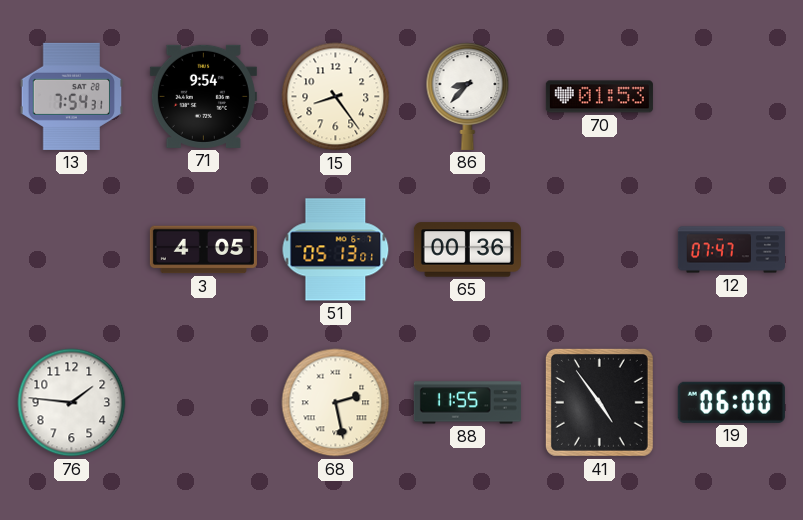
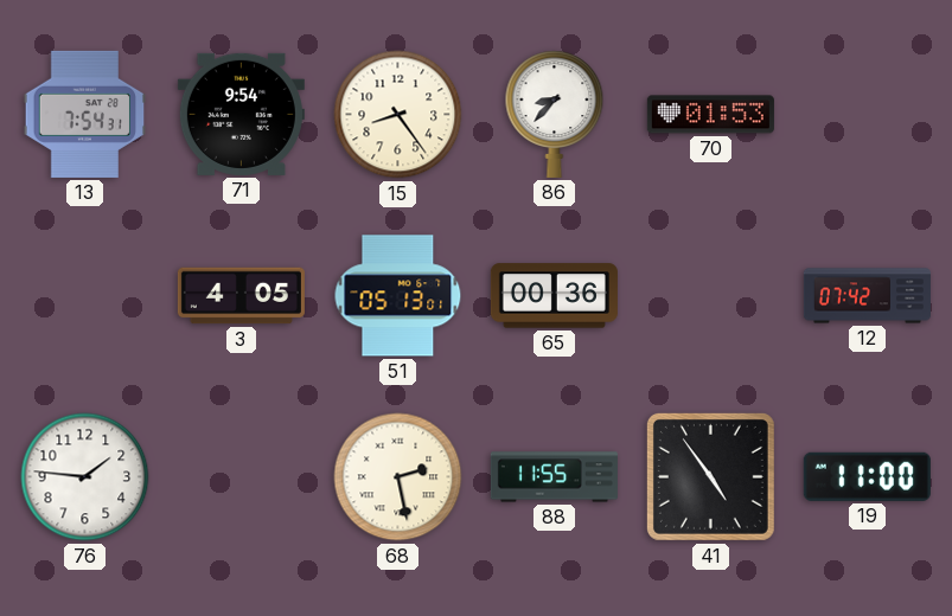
12: 07:47 -> 07:42
19: 06:00 -> 11:00
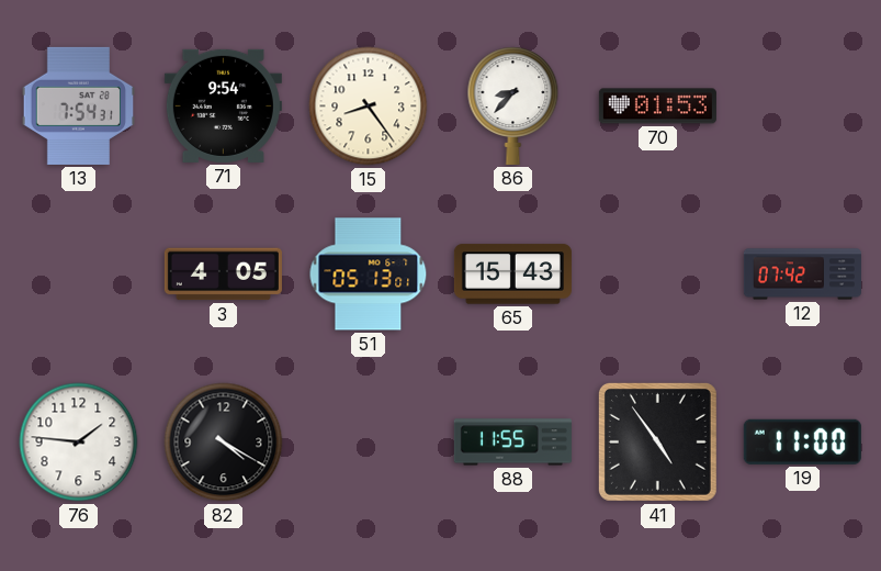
65: 00:36 -> 15:43
82: none -> 4:20
68: 2:28 -> none
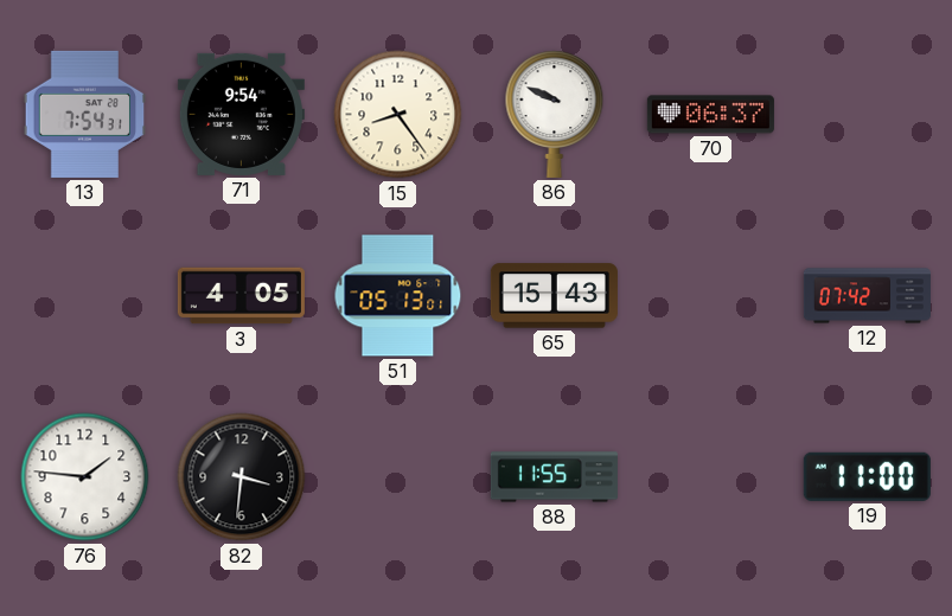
86: 8:37 -> 9:49
70: 01:53 -> 06:37
82: 4:20 -> 3:31
41: 4:54 -> none
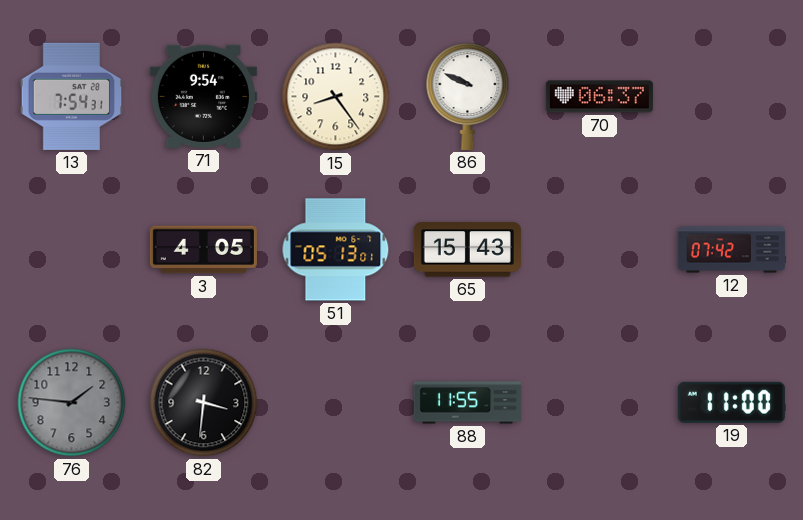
76 dial: white -> grey
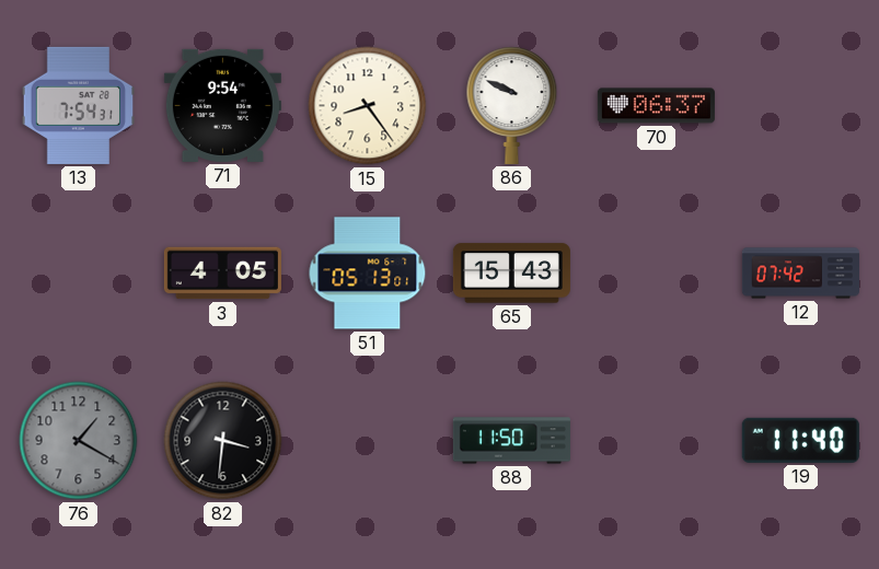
76: 1:46 -> 1:20
88: 11:55 -> 11:50
19: 11:00 -> 11:40
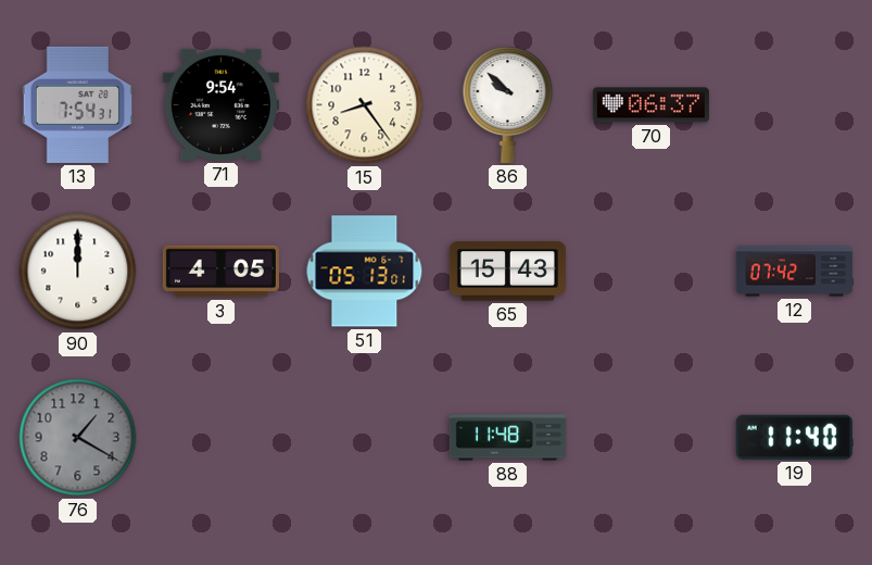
86: 9:49 -> 9:52
90: none -> 12:00
82: 3:31 -> none
88: 11:50 -> 11:48
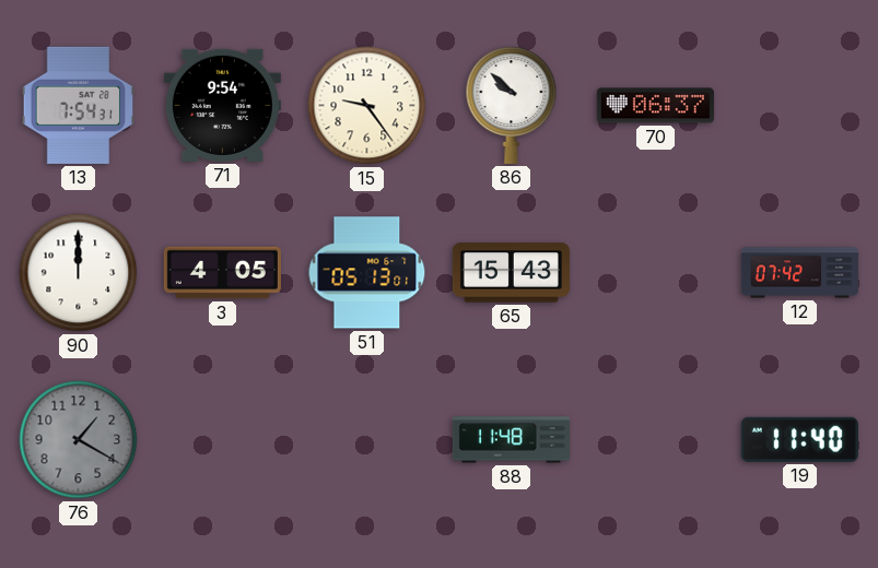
15: 8:24 -> 9:24
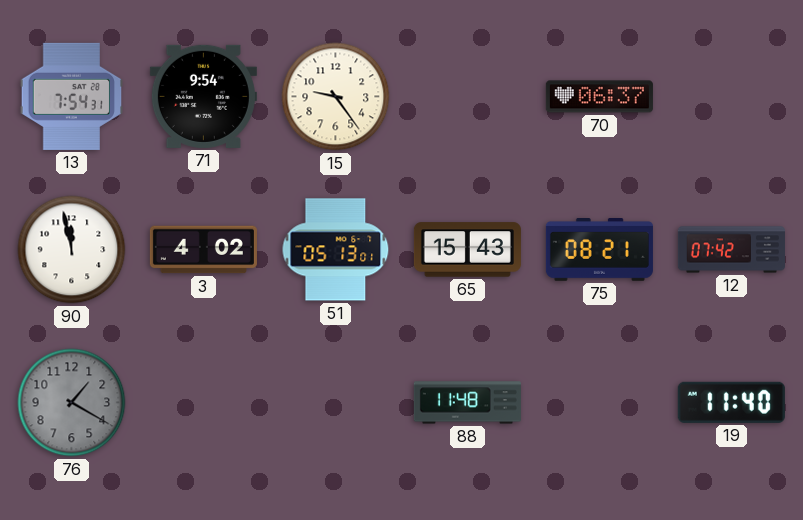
86: 9:52 -> none
90: 12:00 -> 11:58
3: 4:05 -> 4:02
75: none -> 08:21
